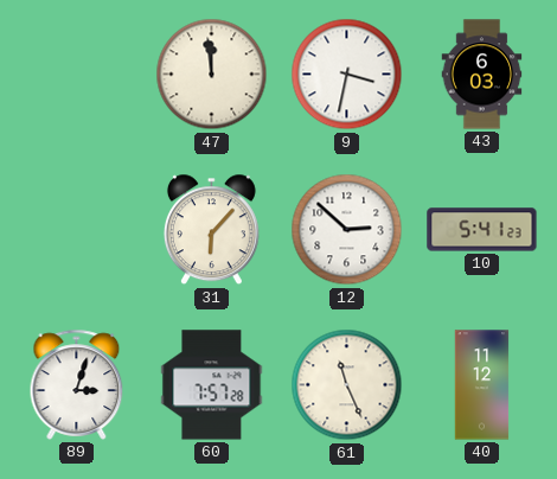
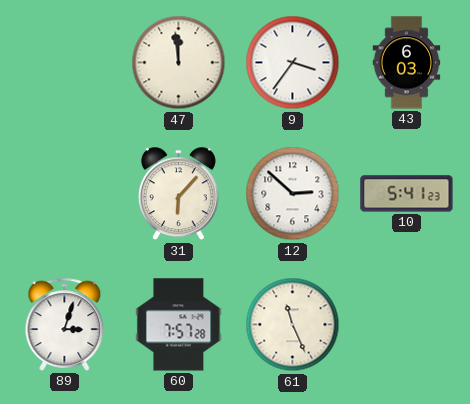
9: 3:32 -> 3:36
40: 11:12 -> none
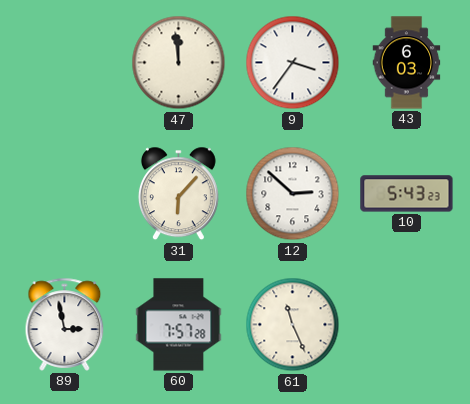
10: 5:41 -> 5:43
89: 3:03 -> 2:58
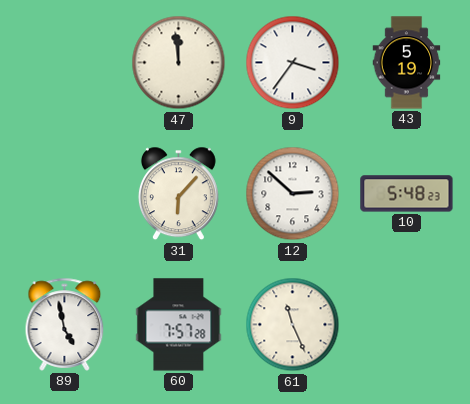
43: 6:03 -> 5:19
10: 5:43 -> 5:48
89: 2:58 -> 4:58
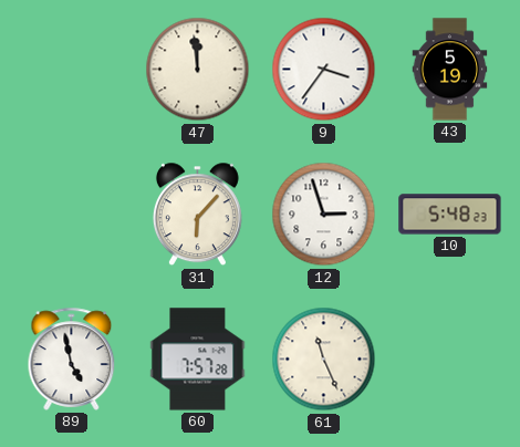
12: 2:52 -> 2:57
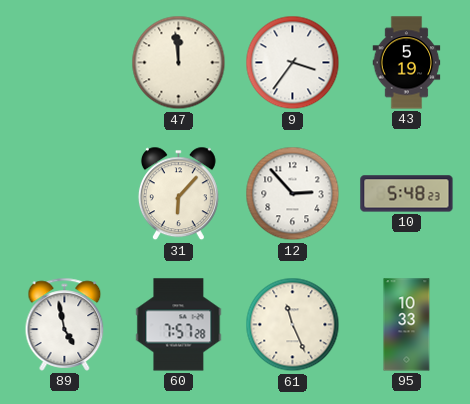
12: 2:57 -> 2:53
95: none -> 10:33
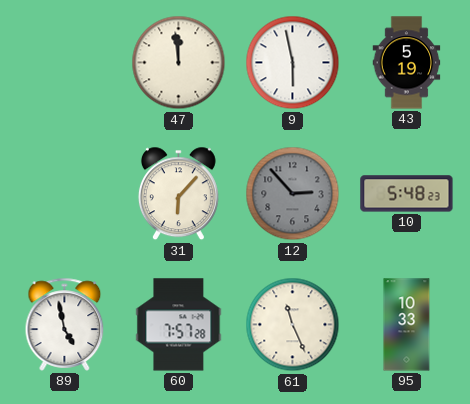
9: 3:36 -> 5:58
12 dial: white -> grey
